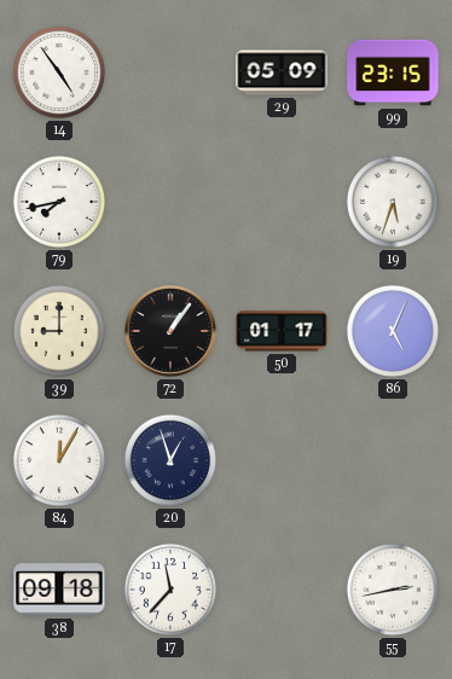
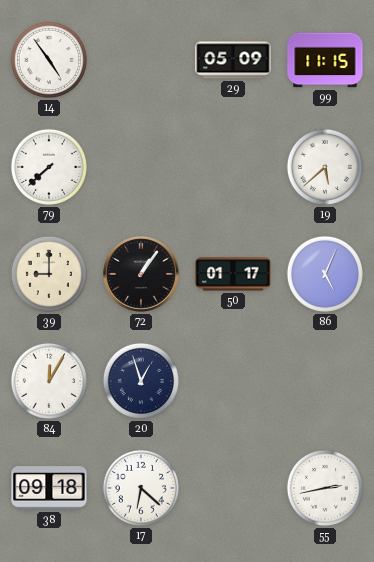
99: 23:15 -> 11:15
79: 7:43 -> 7:38
19: 5:33 -> 5:38
17: 11:37 -> 6:22
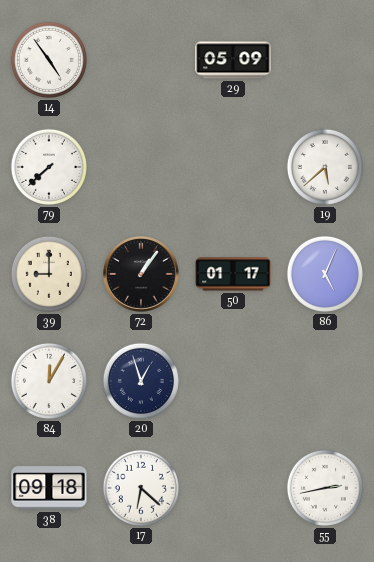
99: 11:15 -> none
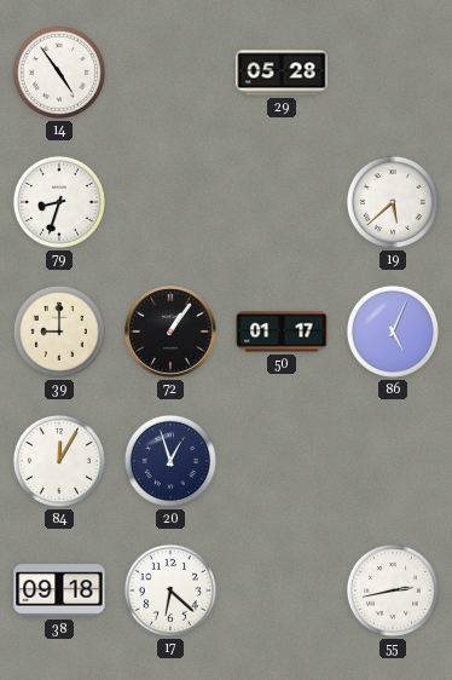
29: 05:09 -> 05:28
79: 7:38 -> 8:33
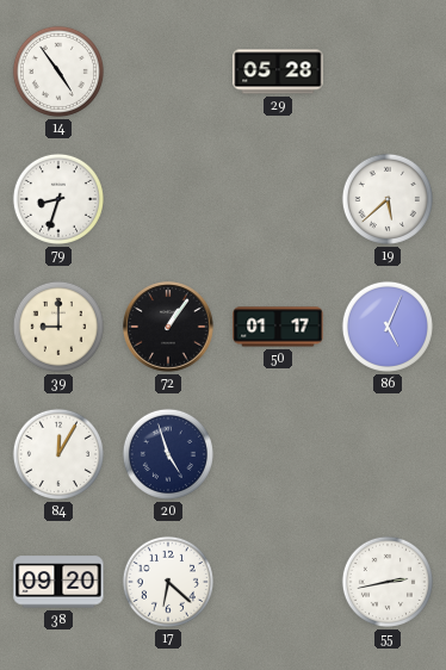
20: 12:57 -> 4:57
38: 09:18 -> 09:20
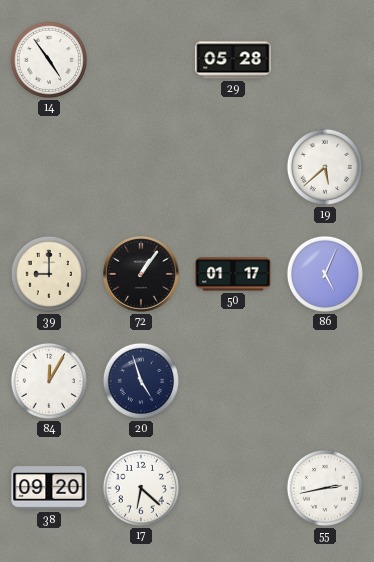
79: 8:33 -> none
